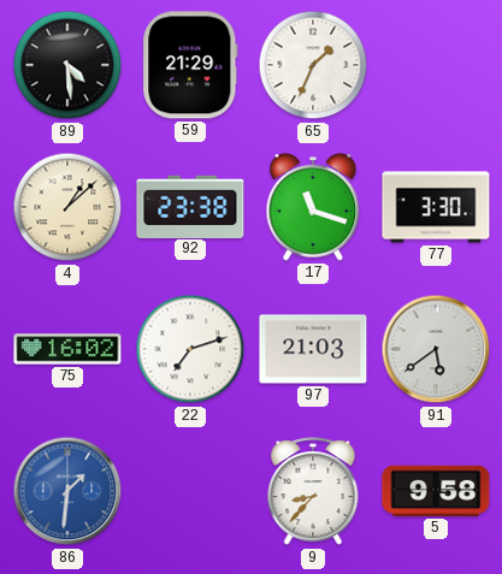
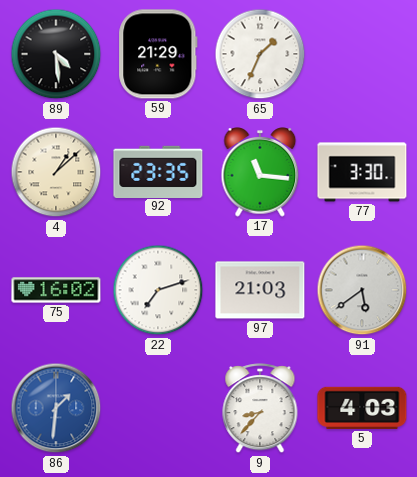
92: 23:38 -> 23:35
17: 11:18 -> 11:16
5: 9:58 -> 4:03
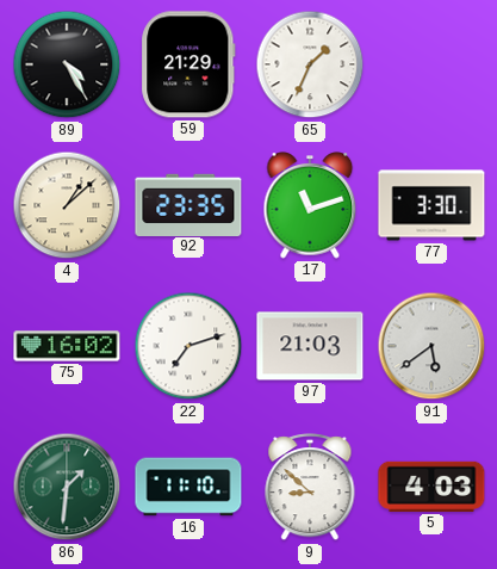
89: 4:29 -> 4:25
17: 11:16 -> 11:12
86 dial: blue -> green
16: none -> 11:10
9: 8:37 -> 8:52
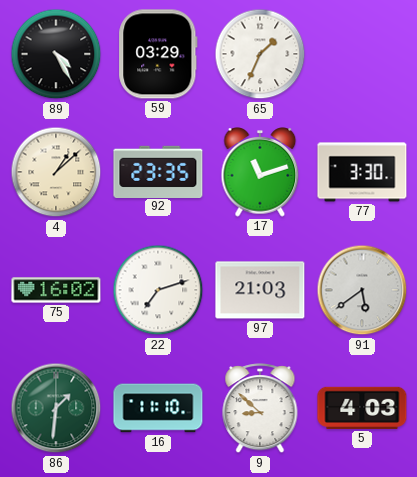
59: 21:29 -> 03:29
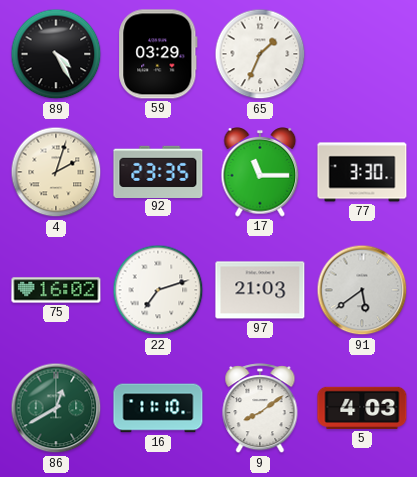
4: 1:08 -> 2:03
17: 11:12 -> 11:15
86: 1:31 -> 12:40
9: 8:52 -> 8:09
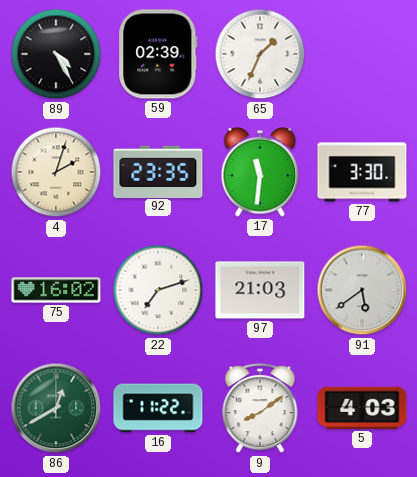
59: 03:29 -> 02:39
17: 11:15 -> 11:31
16: 11:10 -> 11:22
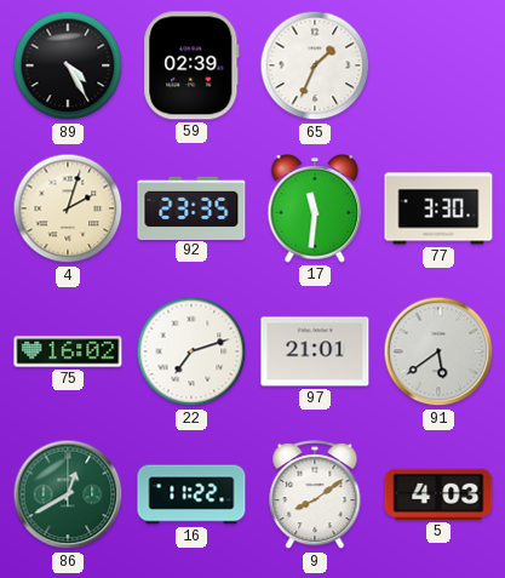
97: 21:03 -> 21:01
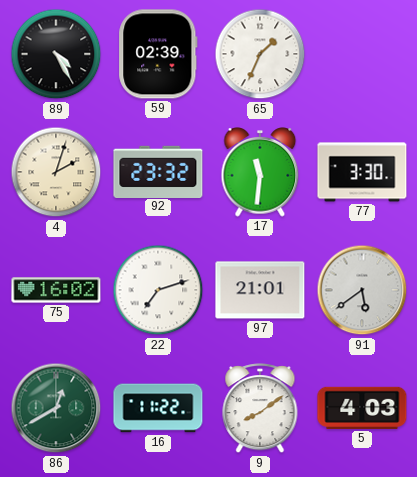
92: 23:35 -> 23:32
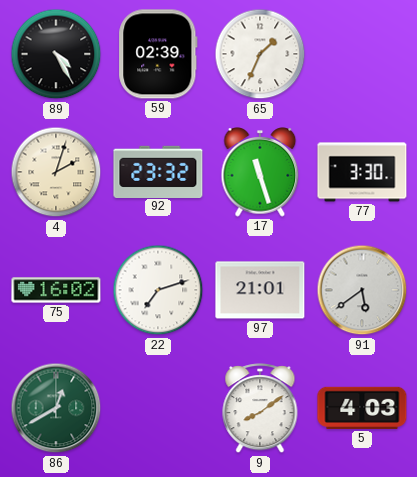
17: 11:31 -> 11:27
16: 11:22 -> none
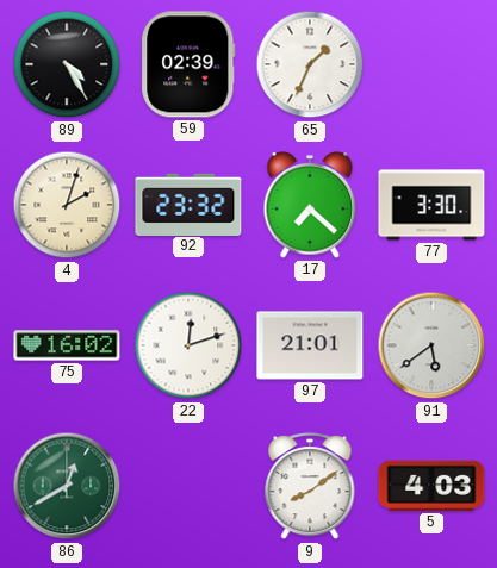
17: 11:27 -> 7:22
22: 7:12 -> 12:12
